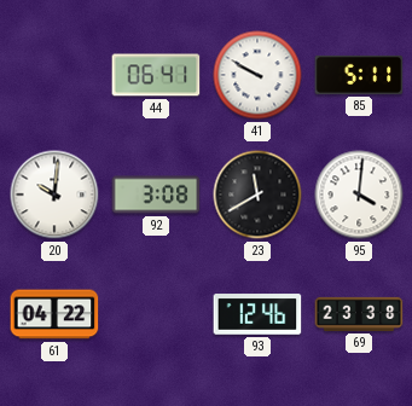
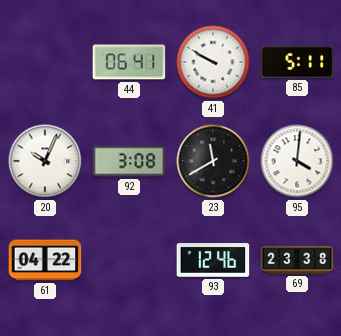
20: 10:01 -> 10:04
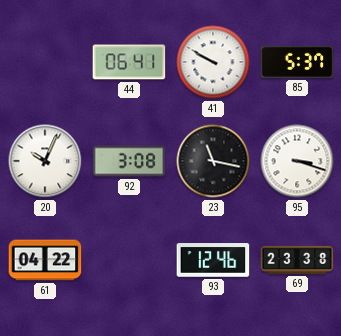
85: 5:11 -> 5:37
23: 11:40 -> 11:17
95: 4:01 -> 3:18
